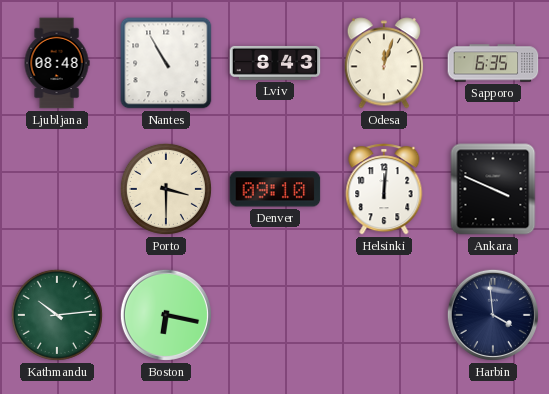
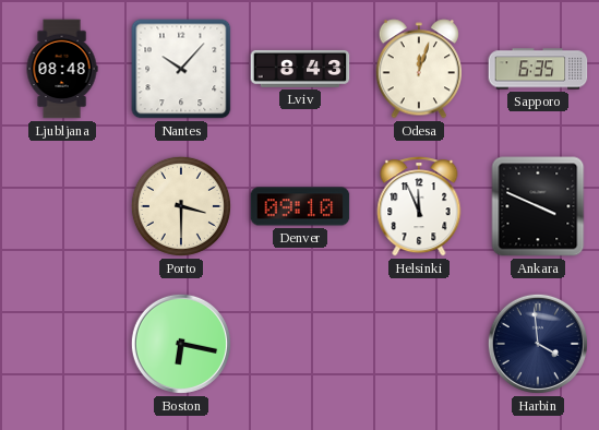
Nantes: 10:55 -> 10:07
Helsinki: 12:01 -> 11:56
Kathmandu: 10:14 -> none
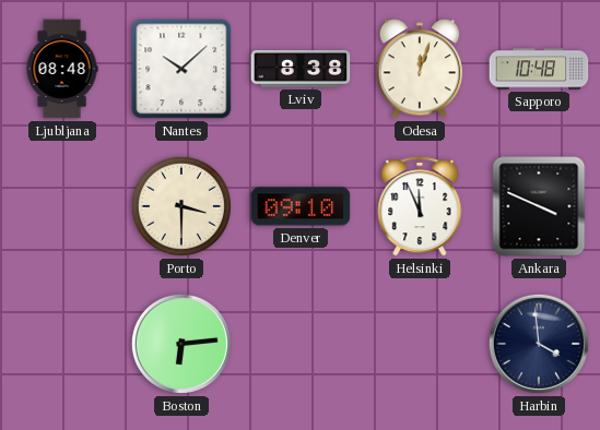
Nantes: 10:07 -> 10:08
Lviv: 8:43 -> 8:38
Sapporo: 6:35 -> 10:48
Boston: 6:17 -> 6:14
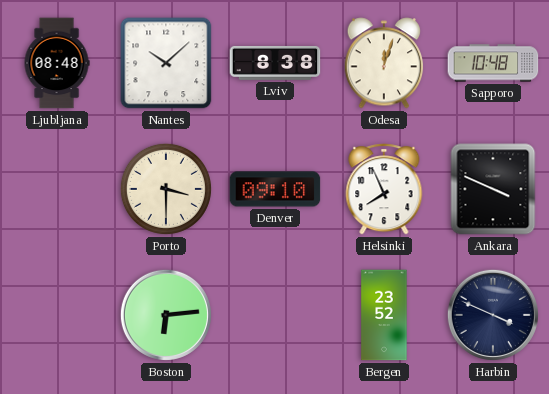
Helsinki: 11:56 -> 7:56
Bergen: none -> 23:52
Harbin: 3:59 -> 3:49
